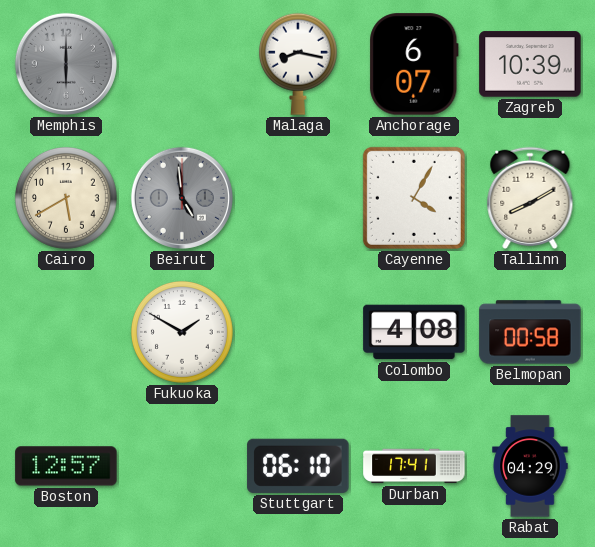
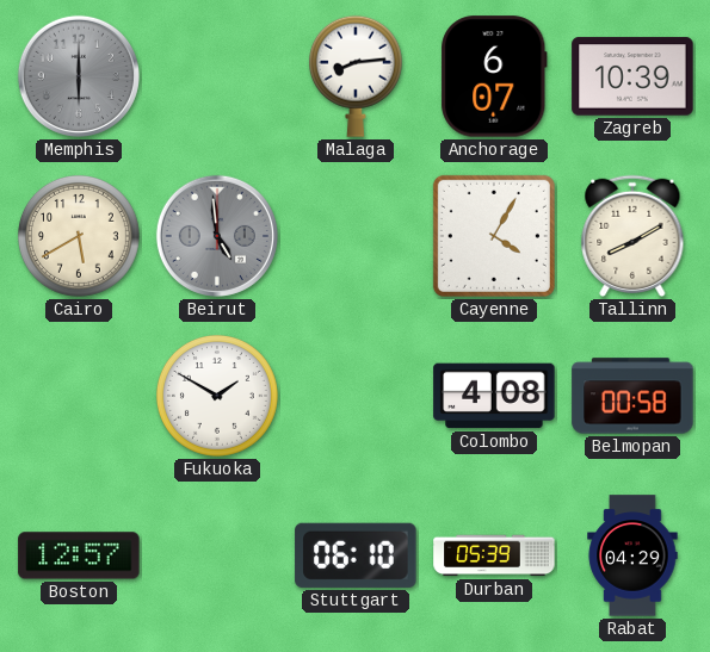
Malaga: 8:17 -> 8:14
Durban: 17:41 -> 05:39
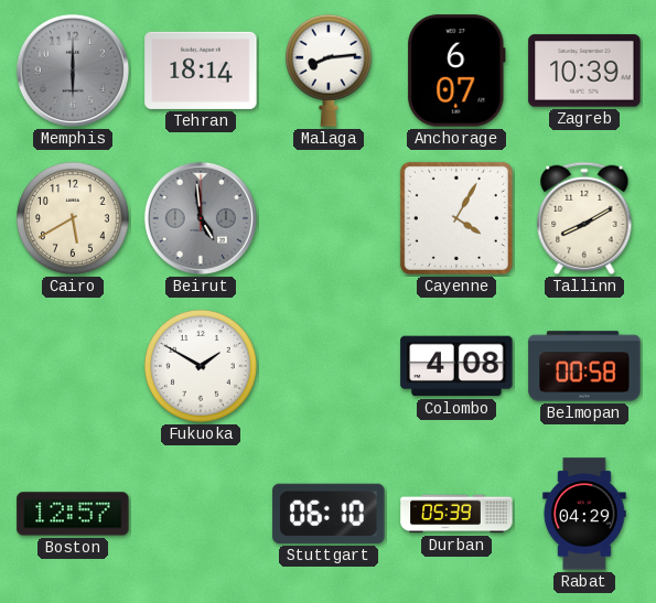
Tehran: none -> 18:14
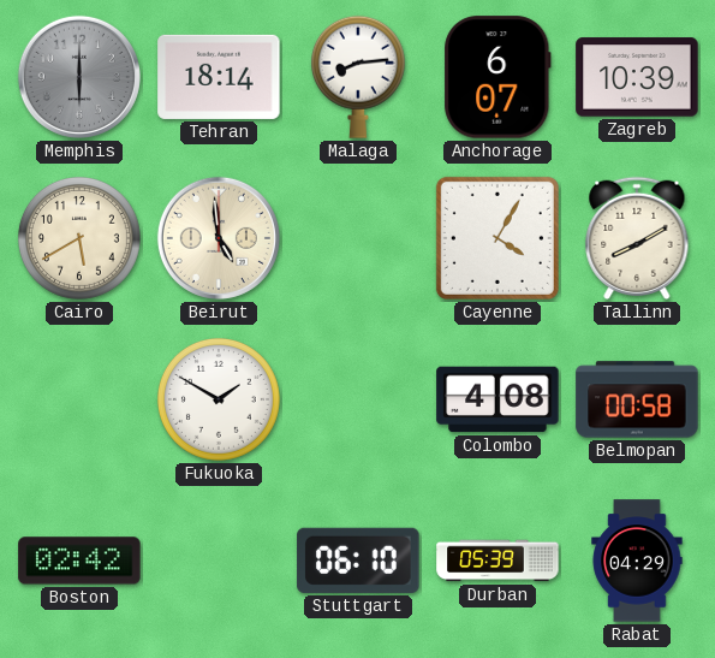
Beirut dial: grey -> cream
Boston: 12:57 -> 02:42
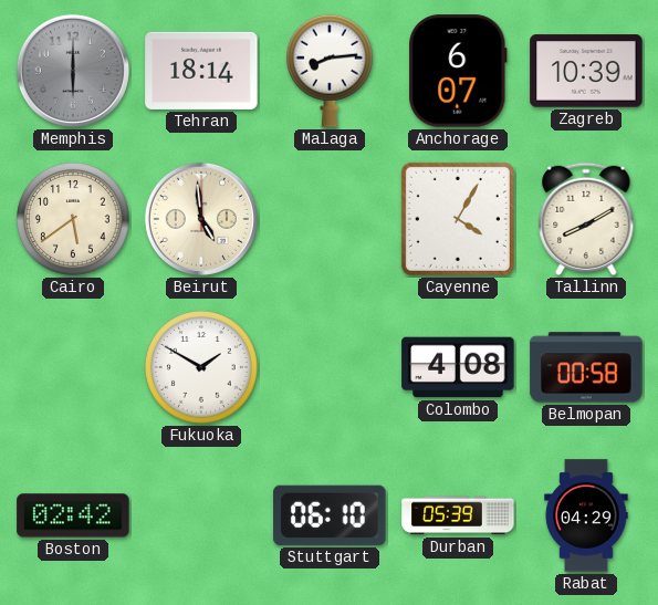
Cairo: 5:40 -> 5:39
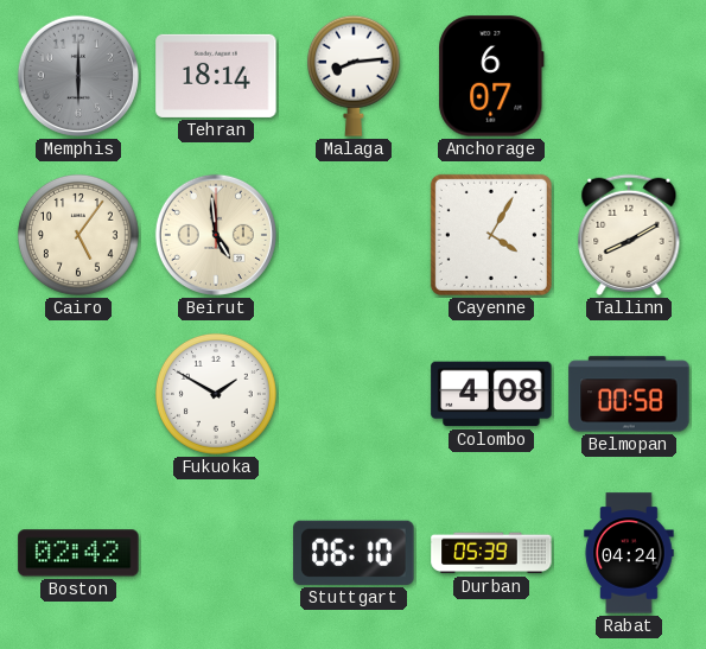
Zagreb: 10:39 -> none
Cairo: 5:39 -> 5:06
Rabat: 04:29 -> 04:24
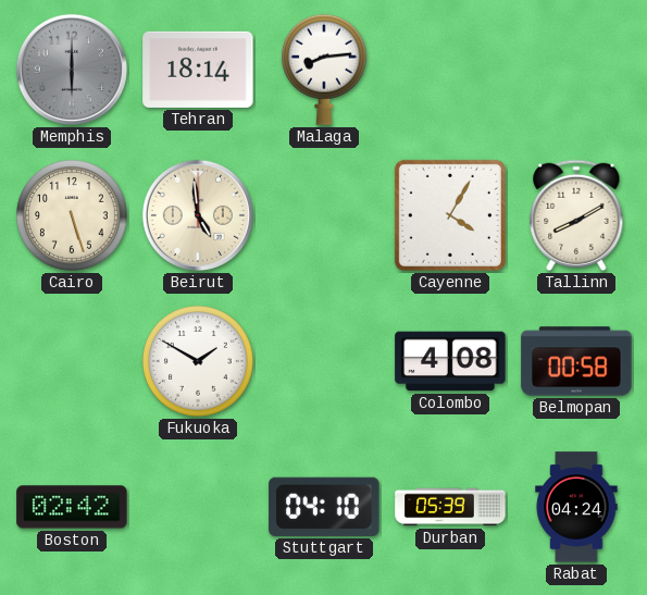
Anchorage: 6:07 -> none
Cairo: 5:06 -> 5:27
Stuttgart: 06:10 -> 04:10
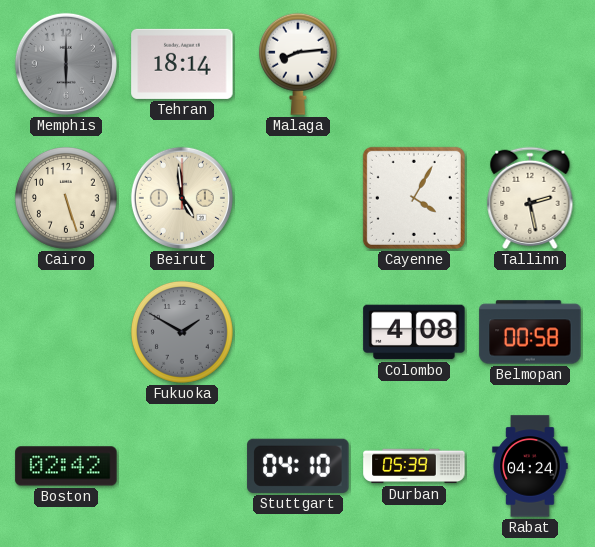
Tallinn: 8:10 -> 2:28
Fukuoka dial: white -> grey
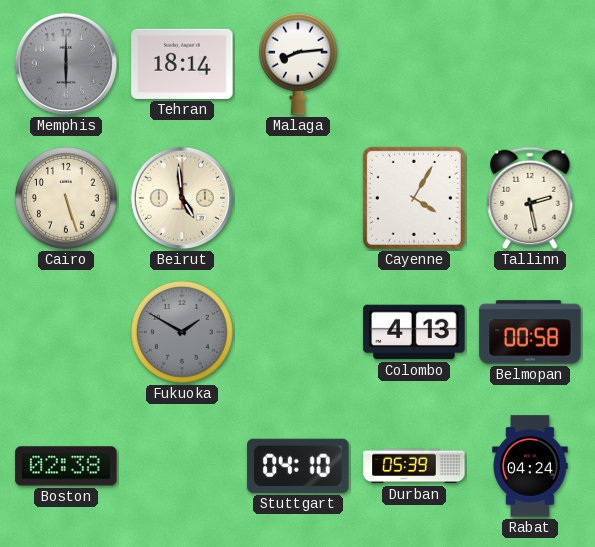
Colombo: 4:08 -> 4:13
Boston: 02:42 -> 02:38
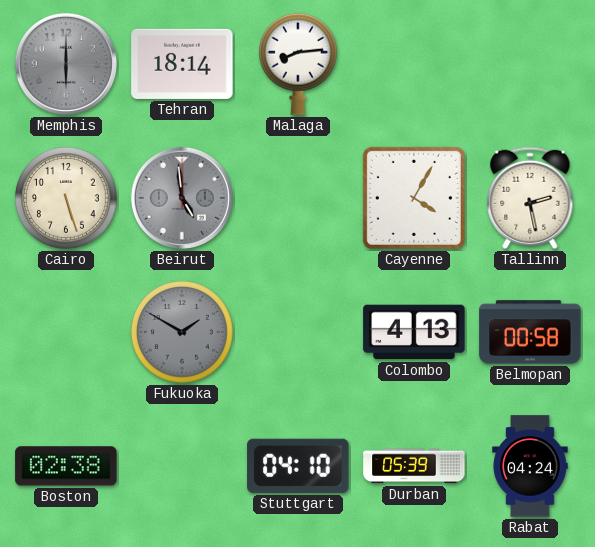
Beirut dial: cream -> grey
